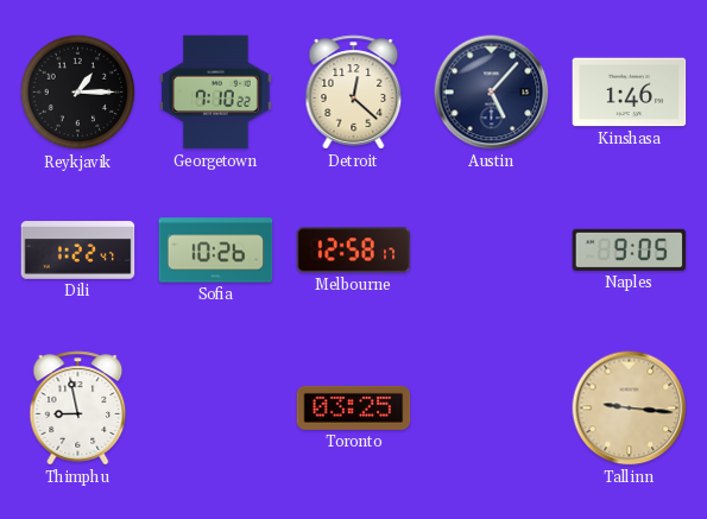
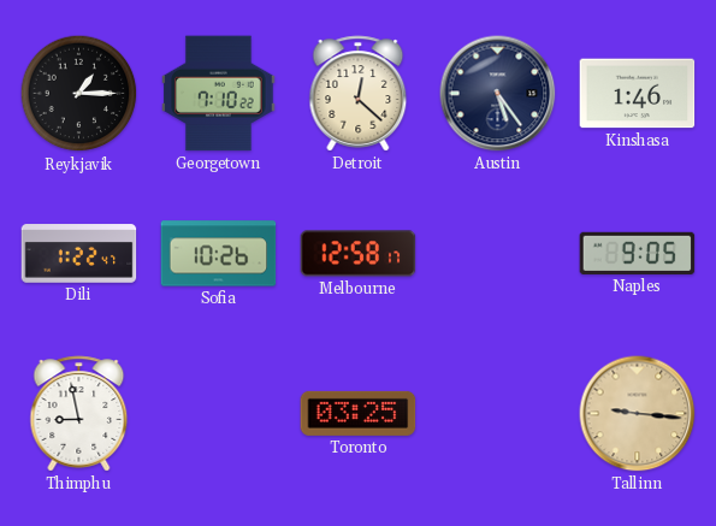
Austin: 5:07 -> 5:24
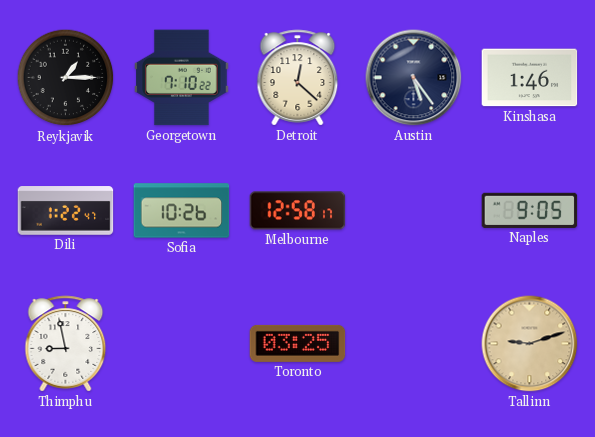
Tallinn: 9:16 -> 9:12
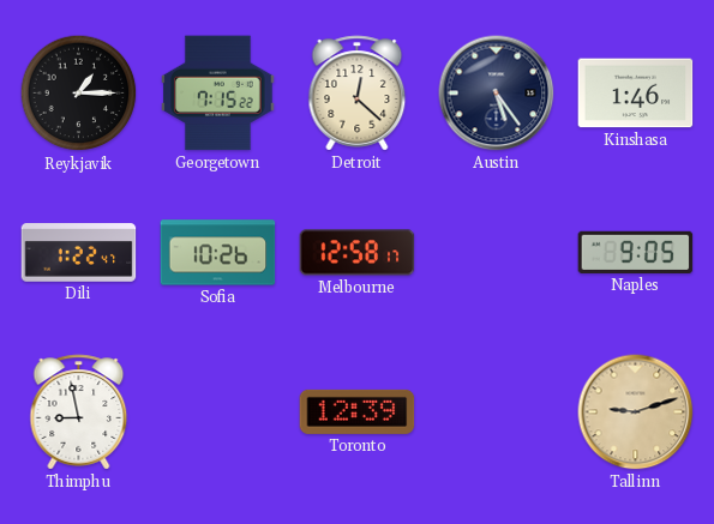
Georgetown: 7:10 -> 7:15
Toronto: 03:25 -> 12:39
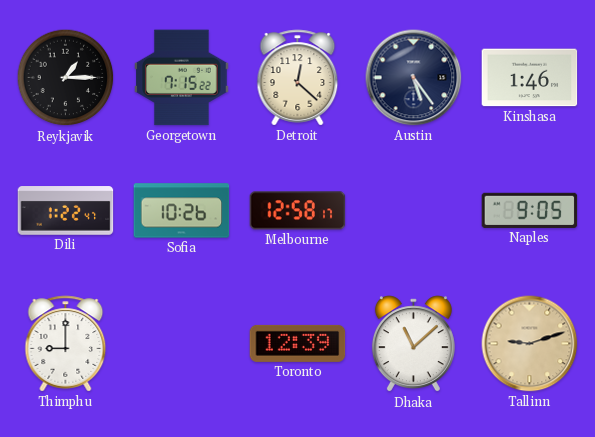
Thimphu: 8:58 -> 9:00
Dhaka: none -> 11:08
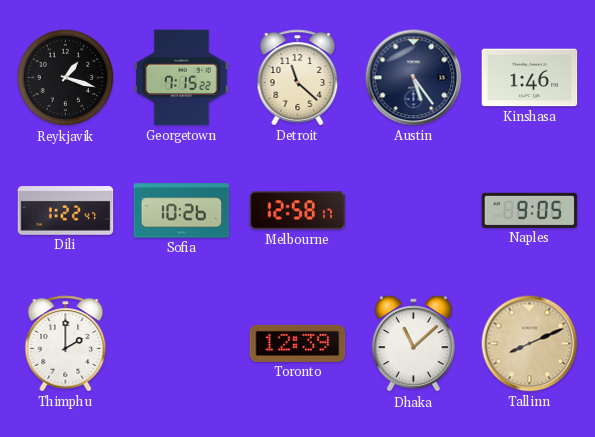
Reykjavik: 1:15 -> 1:18
Detroit: 12:22 -> 11:22
Thimphu: 9:00 -> 2:00
Tallinn: 9:12 -> 8:11
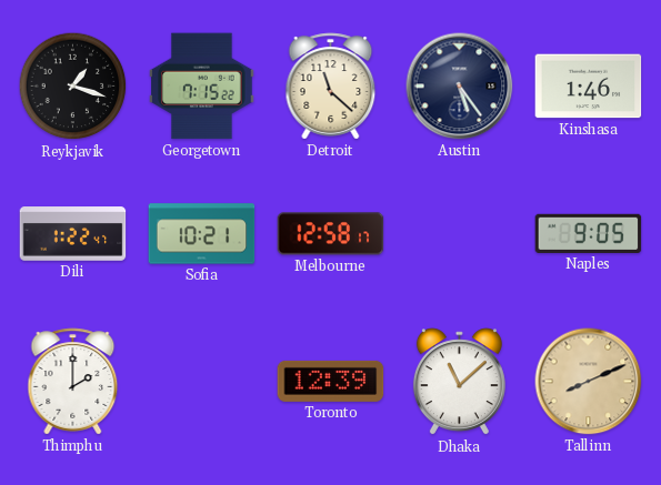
Sofia: 10:26 -> 10:21
